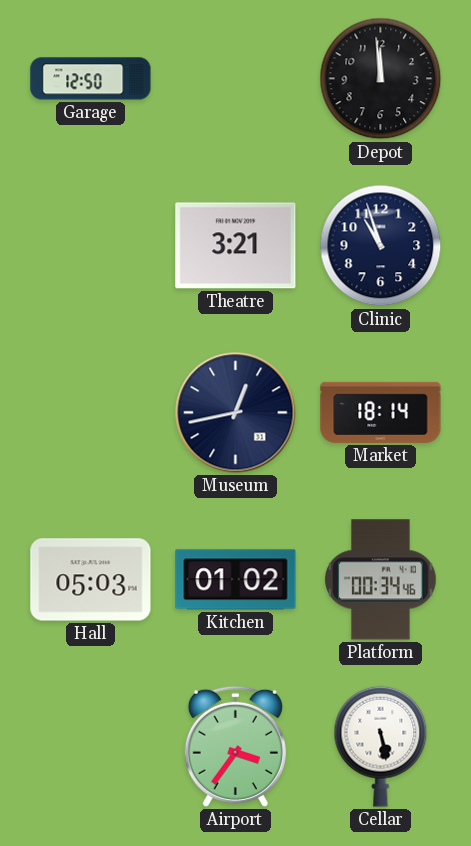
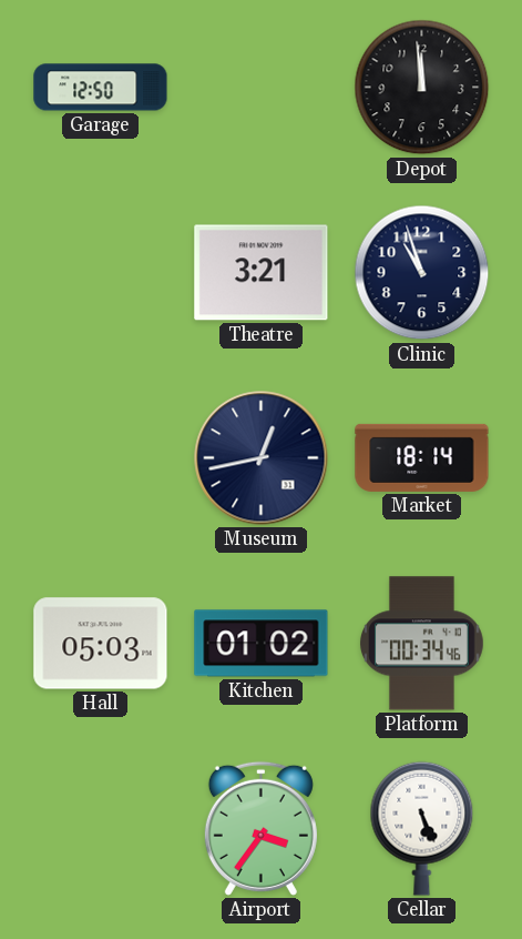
Cellar: 5:28 -> 5:26
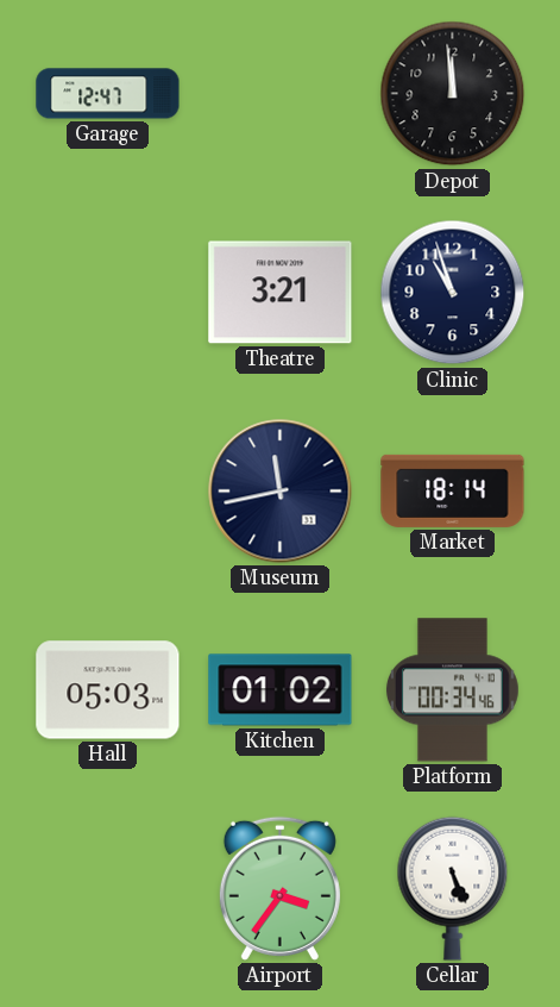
Garage: 12:50 -> 12:47
Museum: 12:43 -> 11:43
